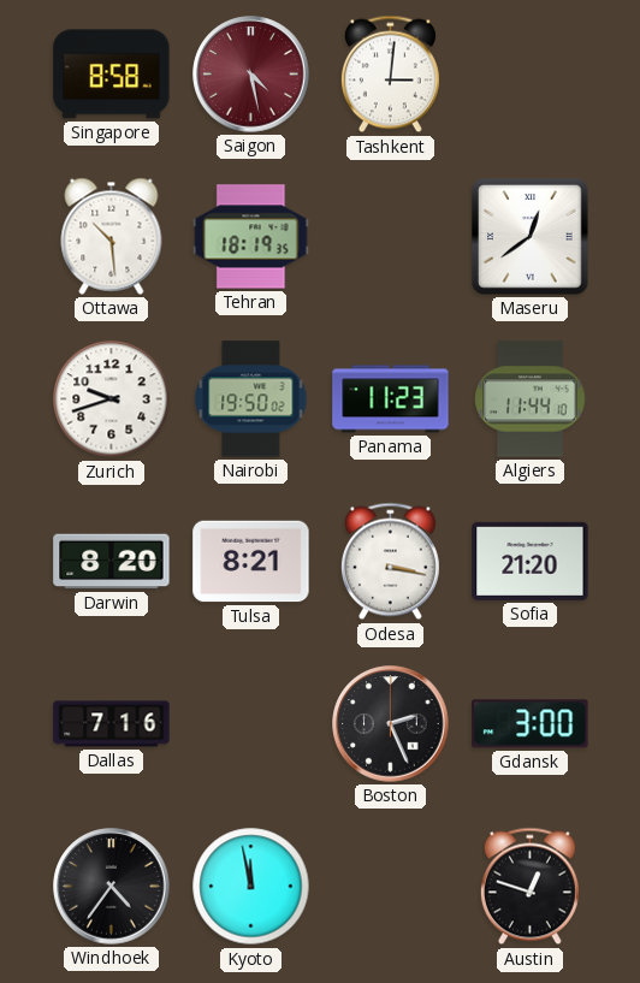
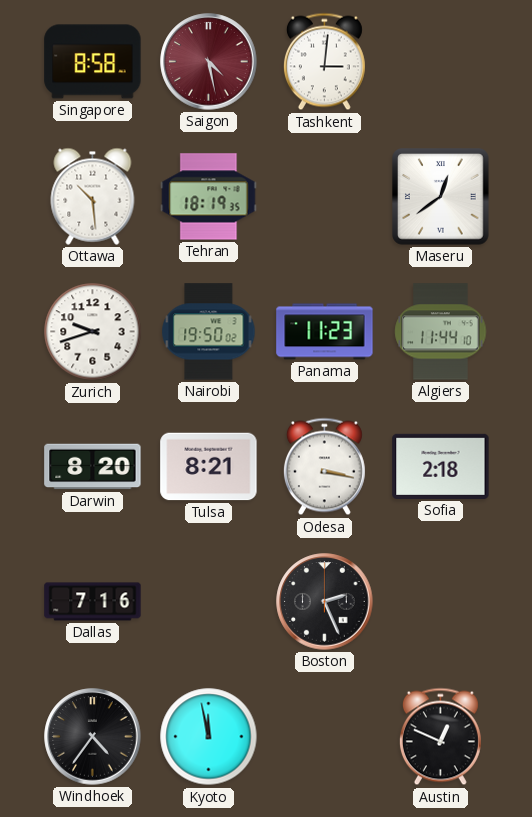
Sofia: 21:20 -> 2:18
Gdansk: 3:00 -> none
Austin: 12:48 -> 12:49
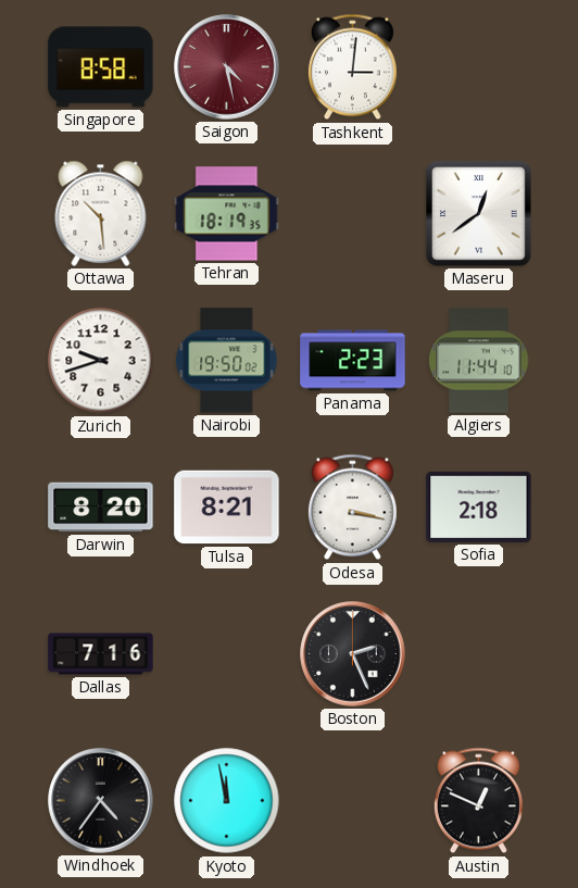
Panama: 11:23 -> 2:23
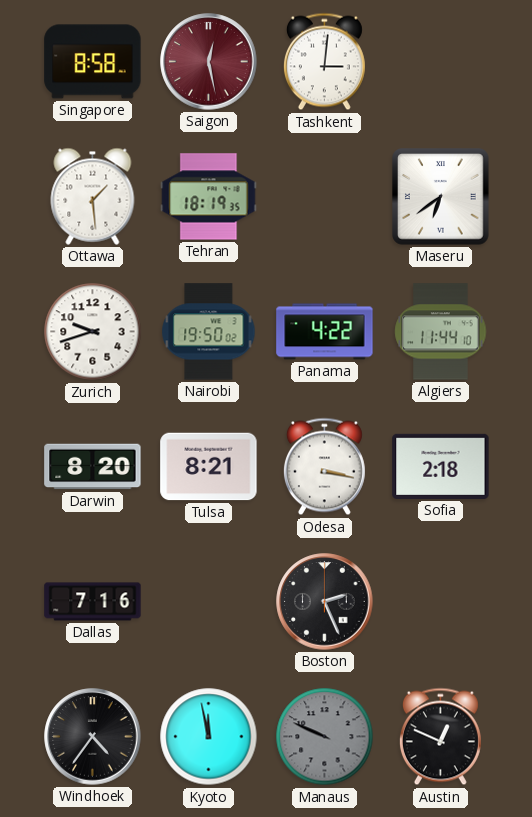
Saigon: 4:28 -> 12:28
Ottawa: 10:29 -> 1:29
Maseru: 12:39 -> 6:39
Panama: 2:23 -> 4:22
Manaus: none -> 9:49
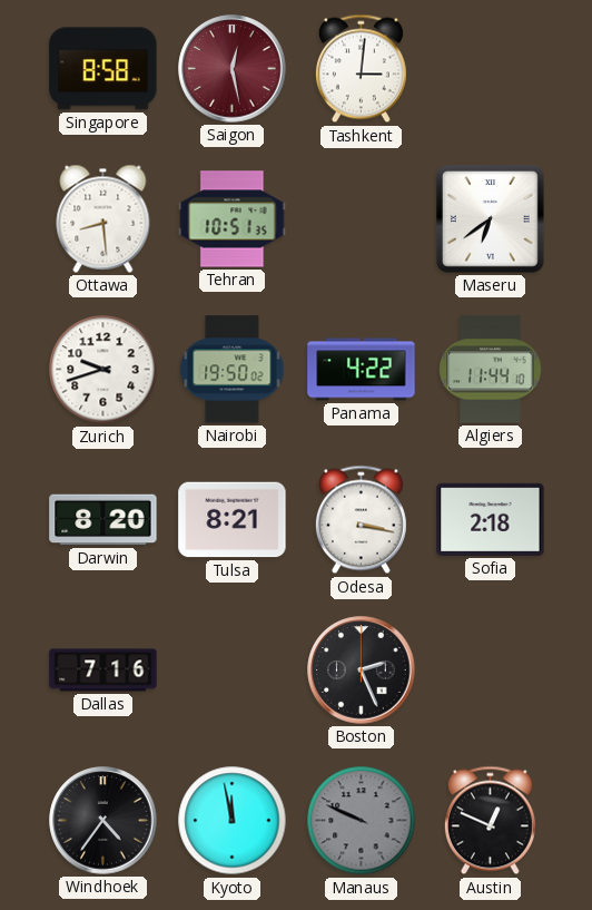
Ottawa: 1:29 -> 8:29
Tehran: 18:19 -> 10:51
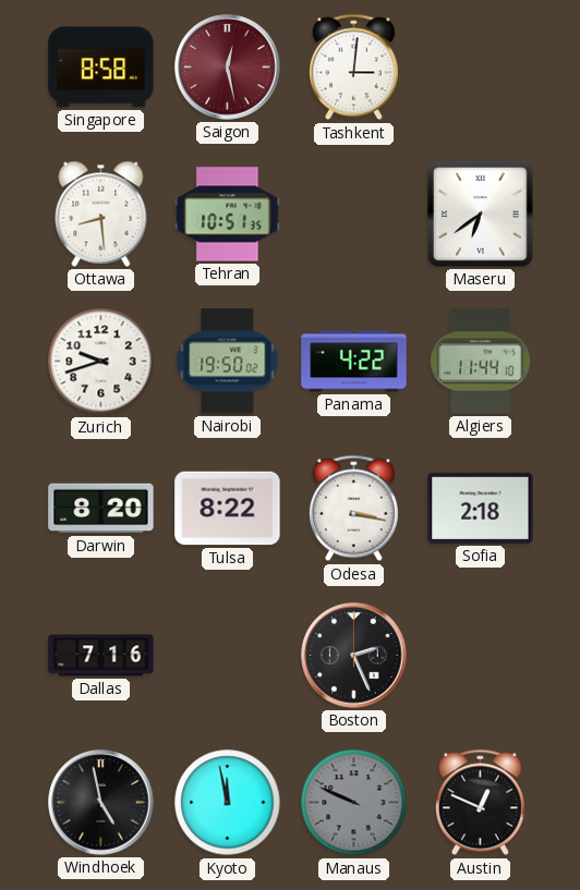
Tulsa: 8:21 -> 8:22
Windhoek: 4:36 -> 4:58
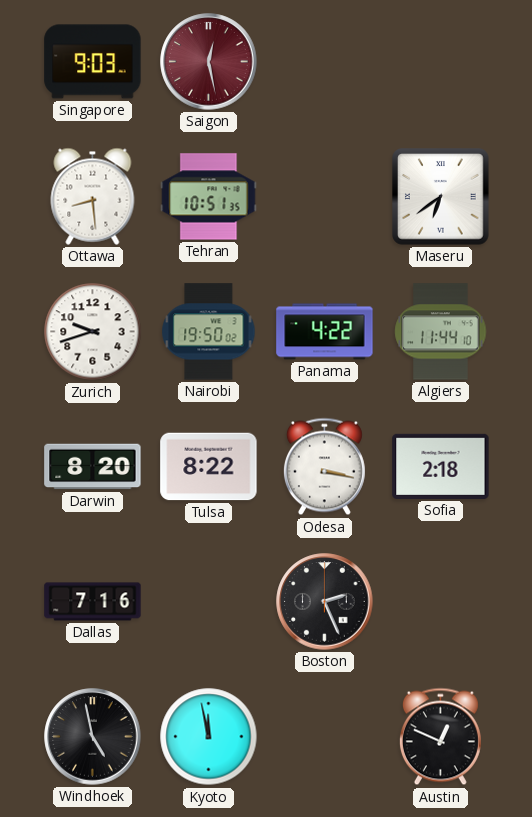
Singapore: 8:58 -> 9:03
Tashkent: 3:01 -> none
Manaus: 9:49 -> none
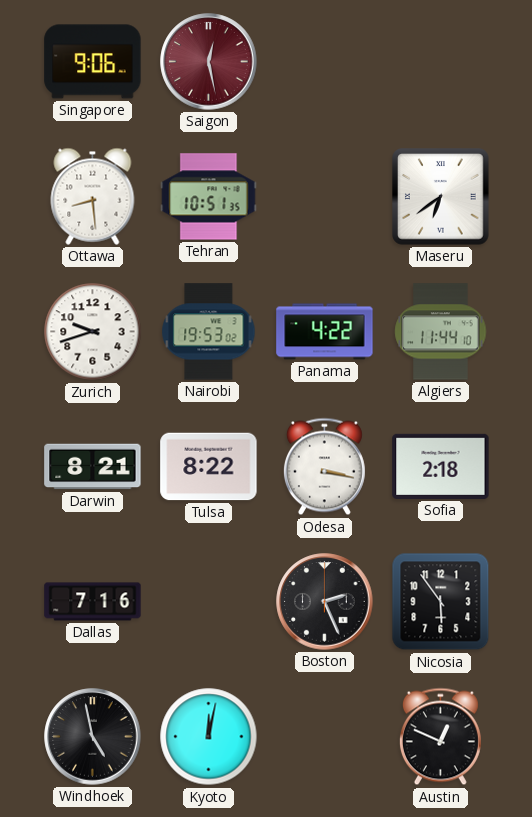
Singapore: 9:03 -> 9:06
Nairobi: 19:50 -> 19:53
Darwin: 8:20 -> 8:21
Nicosia: none -> 5:54
Kyoto: 11:58 -> 12:02
